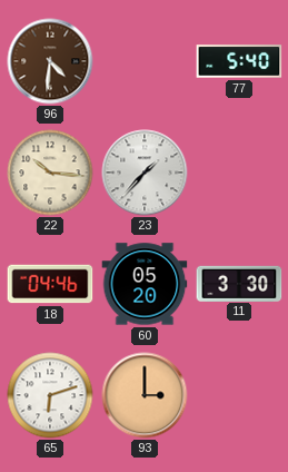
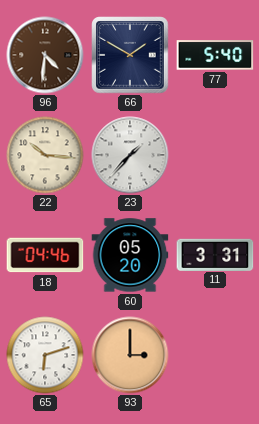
66: none -> 1:50
11: 3:30 -> 3:31
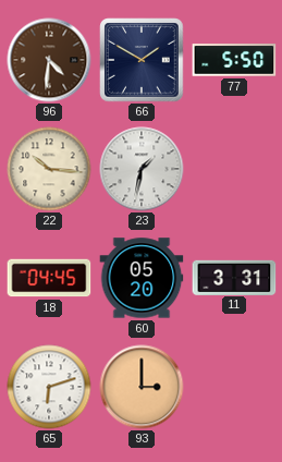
77: 5:40 -> 5:50
23: 1:37 -> 1:32
18: 04:46 -> 04:45
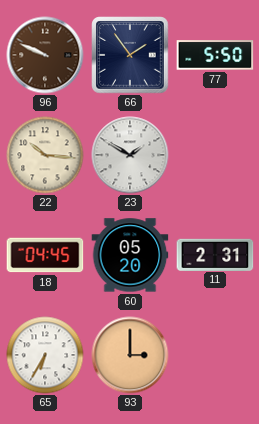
96: 4:31 -> 9:49
66: 1:50 -> 1:54
23: 1:32 -> 1:50
11: 3:31 -> 2:31
65: 6:12 -> 6:35
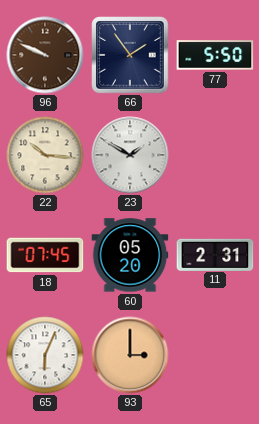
18: 04:45 -> 07:45
65: 6:35 -> 6:04
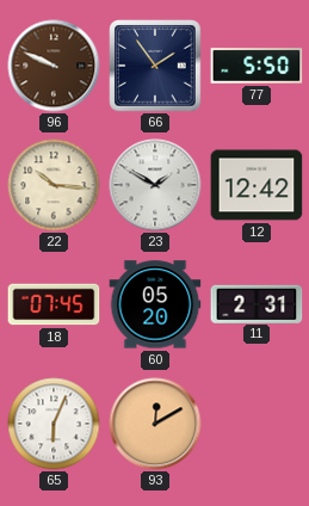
12: none -> 12:42
93: 3:00 -> 12:10
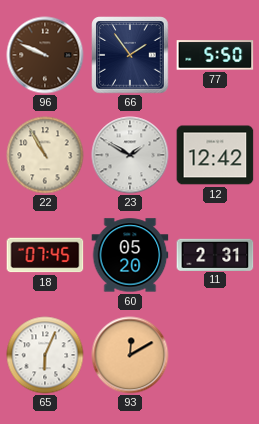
22: 10:16 -> 10:55
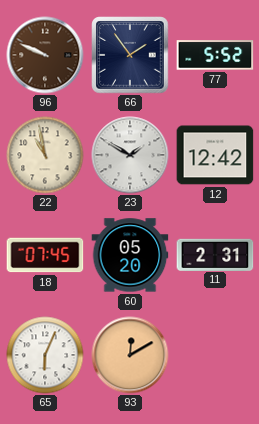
77: 5:50 -> 5:52
22: 10:55 -> 10:58
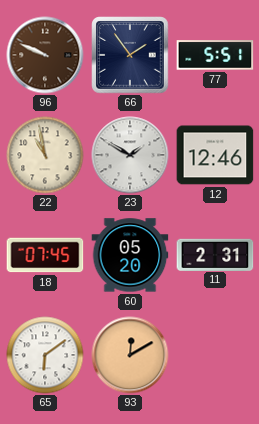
77: 5:52 -> 5:51
12: 12:42 -> 12:46
65: 6:04 -> 6:09
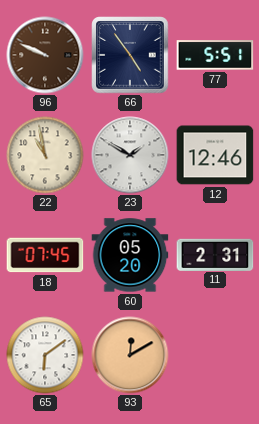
66: 1:54 -> 4:54
